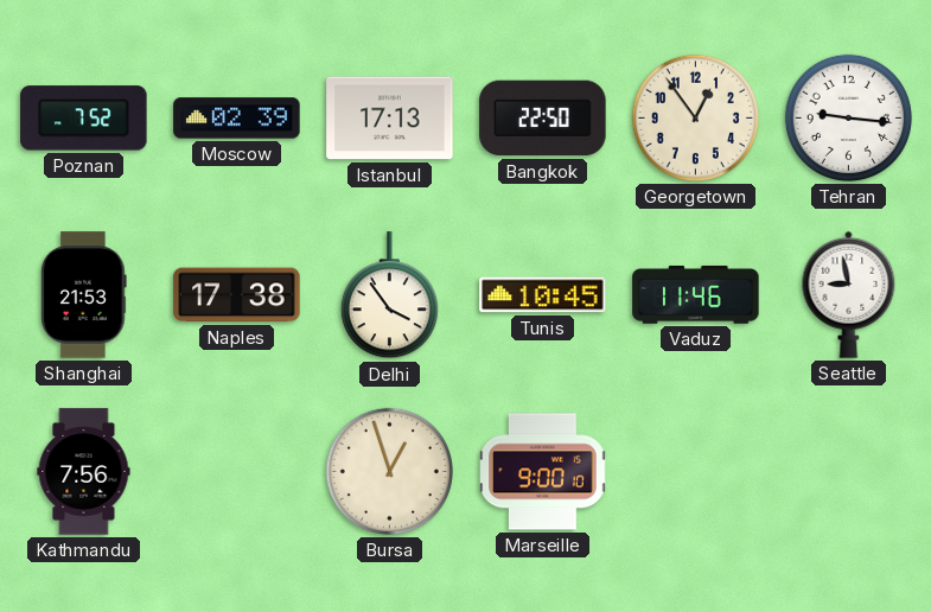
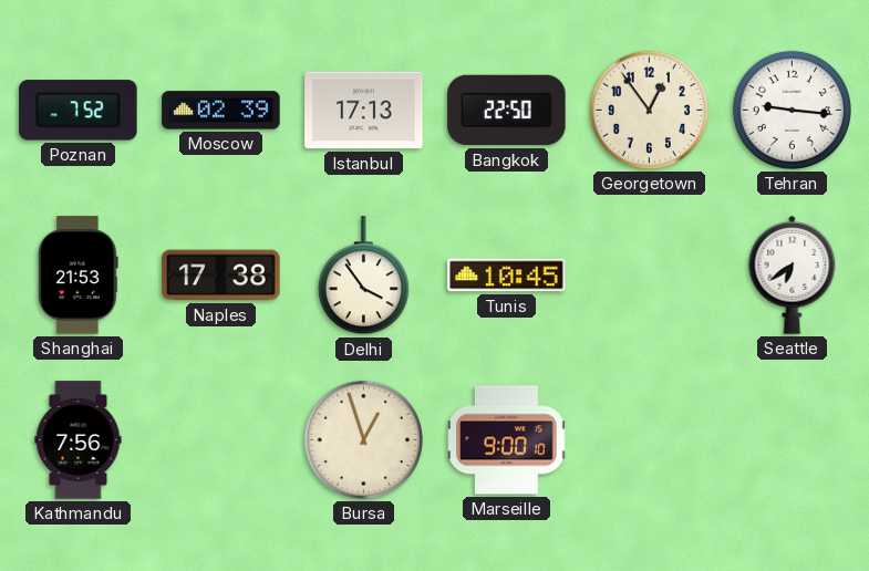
Vaduz: 11:46 -> none
Seattle: 8:58 -> 6:39
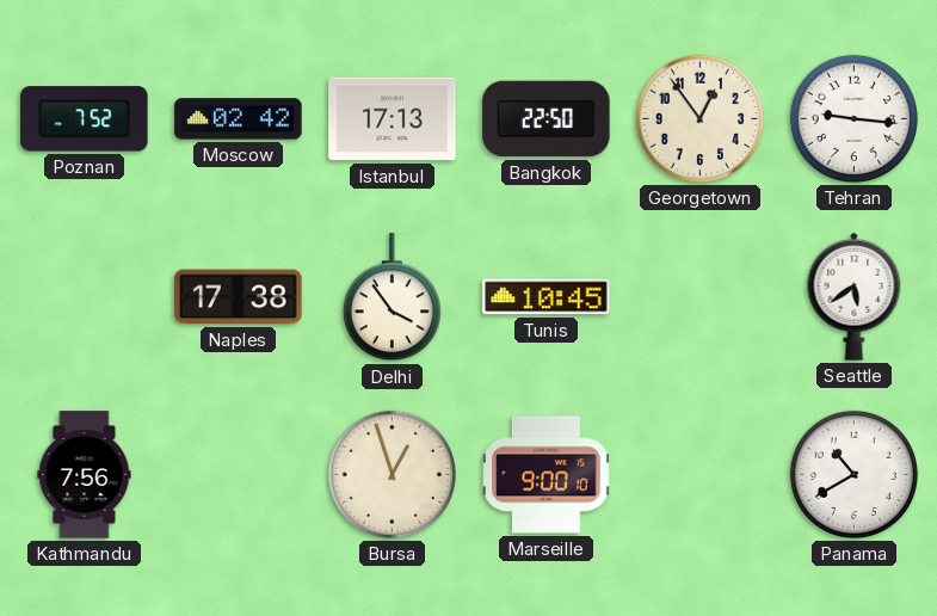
Moscow: 02:39 -> 02:42
Shanghai: 21:53 -> none
Seattle: 6:39 -> 5:39
Panama: none -> 10:40
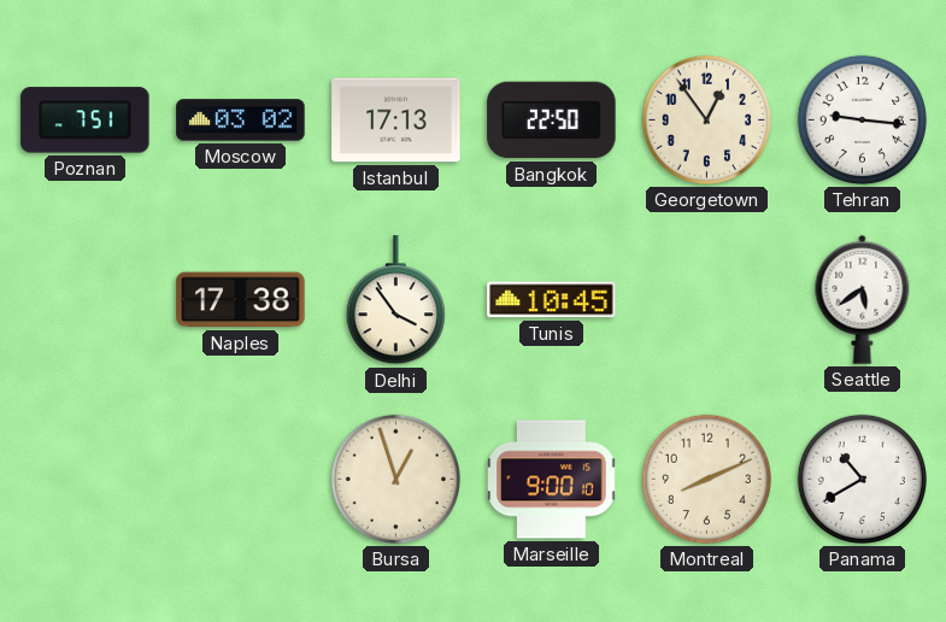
Poznan: 7:52 -> 7:51
Moscow: 02:42 -> 03:02
Kathmandu: 7:56 -> none
Montreal: none -> 8:11
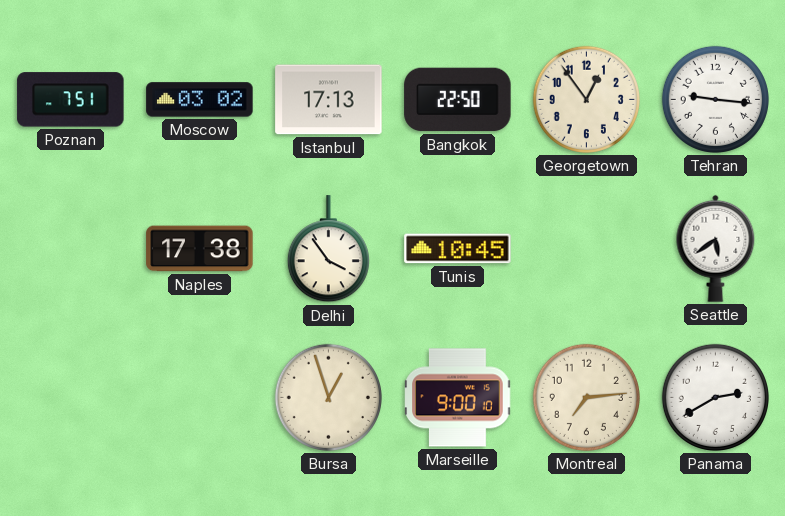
Montreal: 8:11 -> 7:14
Panama: 10:40 -> 2:40
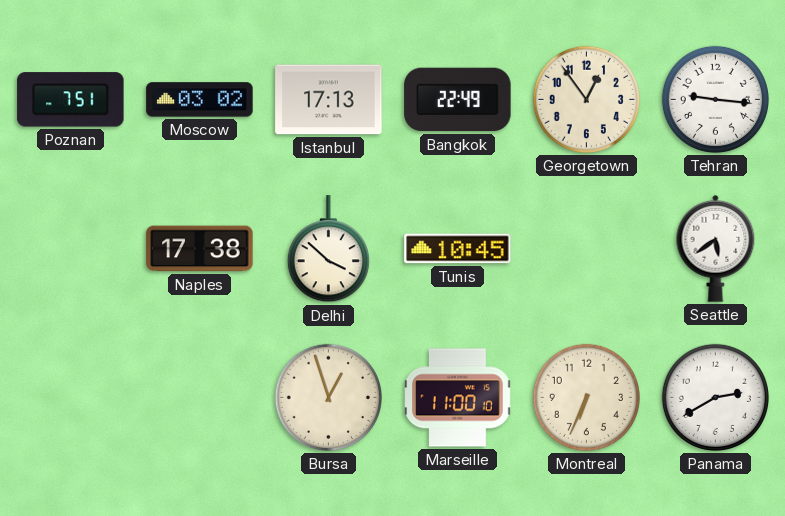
Bangkok: 22:50 -> 22:49
Delhi: 3:54 -> 3:52
Marseille: 9:00 -> 11:00
Montreal: 7:14 -> 6:34
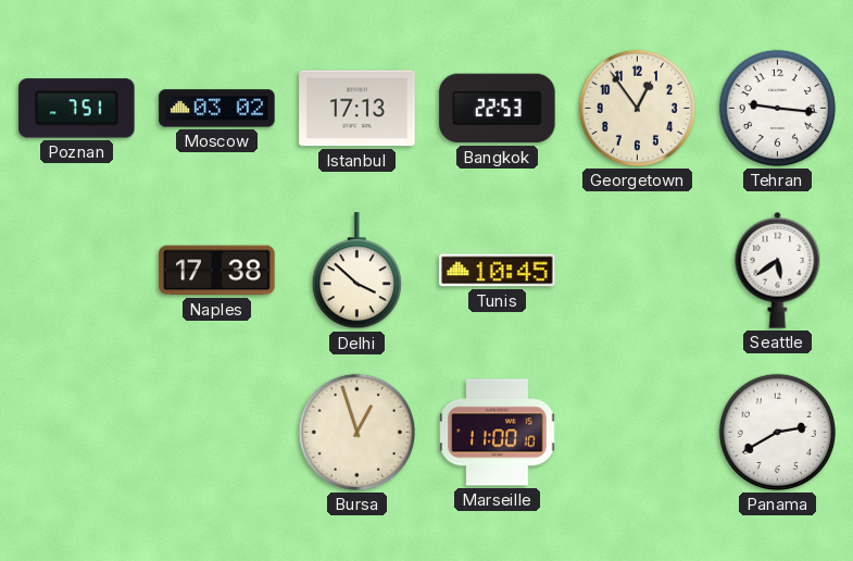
Bangkok: 22:49 -> 22:53
Montreal: 6:34 -> none
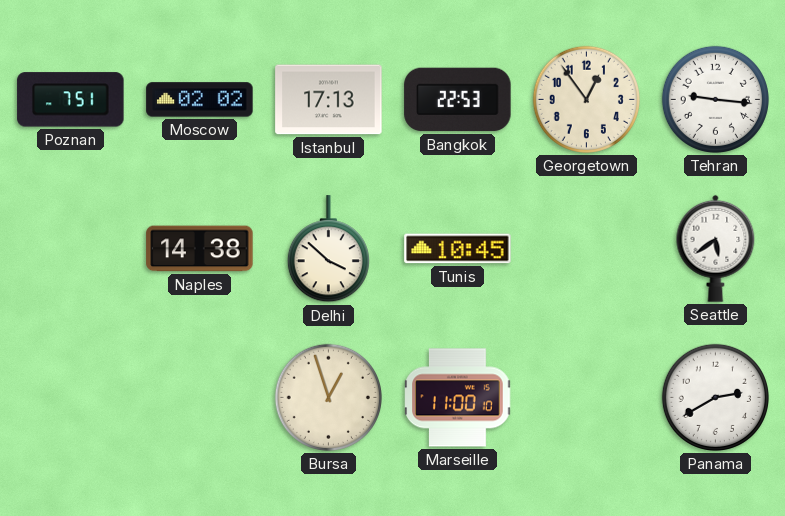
Moscow: 03:02 -> 02:02
Naples: 17:38 -> 14:38
